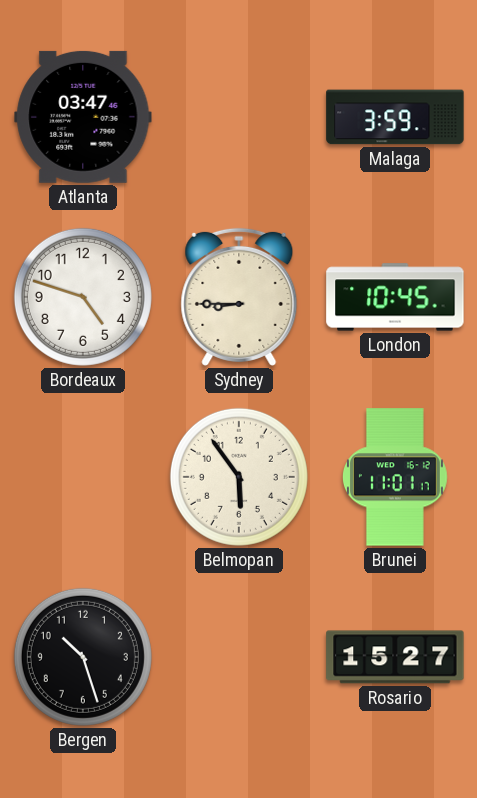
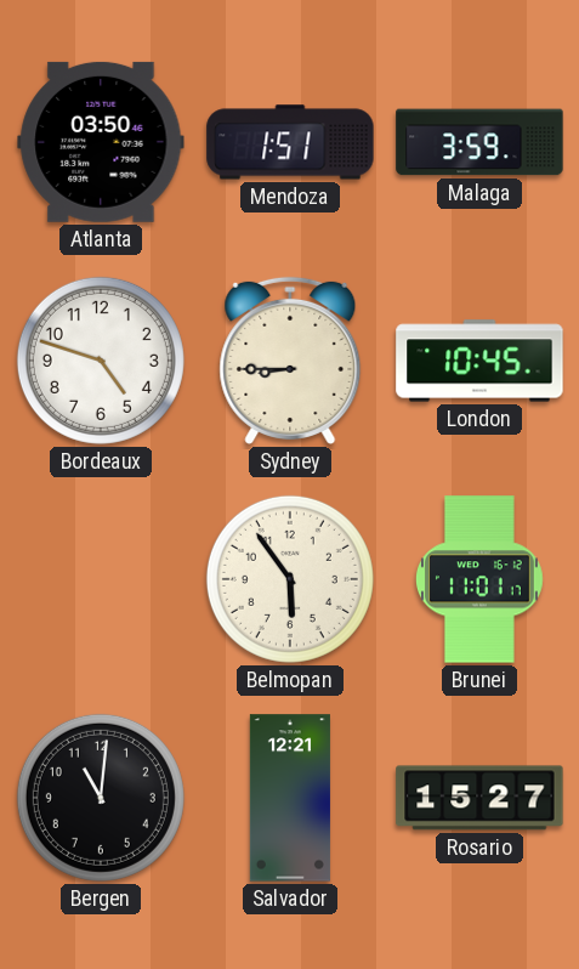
Atlanta: 03:47 -> 03:50
Mendoza: none -> 1:51
Bergen: 10:27 -> 11:01
Salvador: none -> 12:21
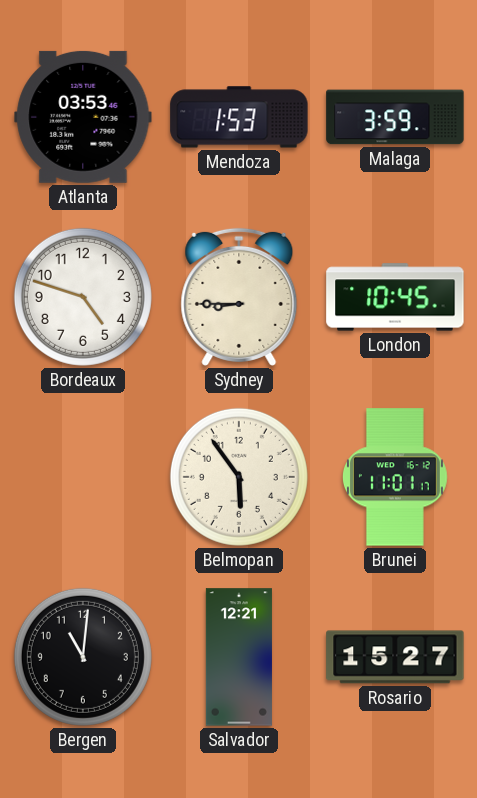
Atlanta: 03:50 -> 03:53
Mendoza: 1:51 -> 1:53
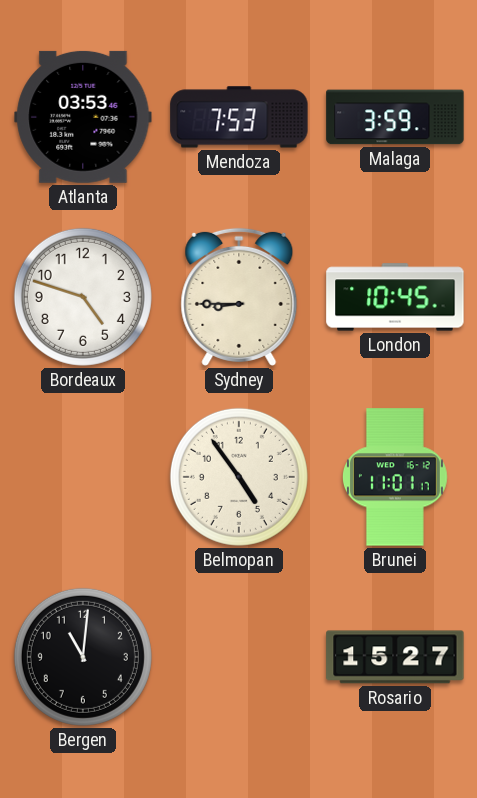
Mendoza: 1:53 -> 7:53
Belmopan: 5:54 -> 4:54
Salvador: 12:21 -> none
